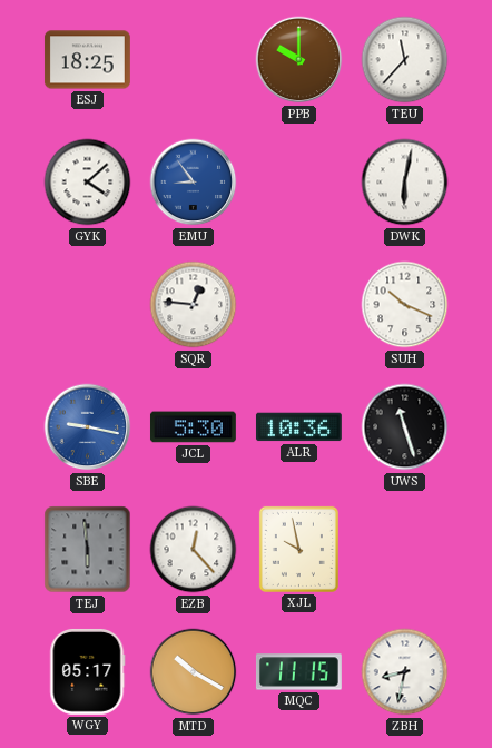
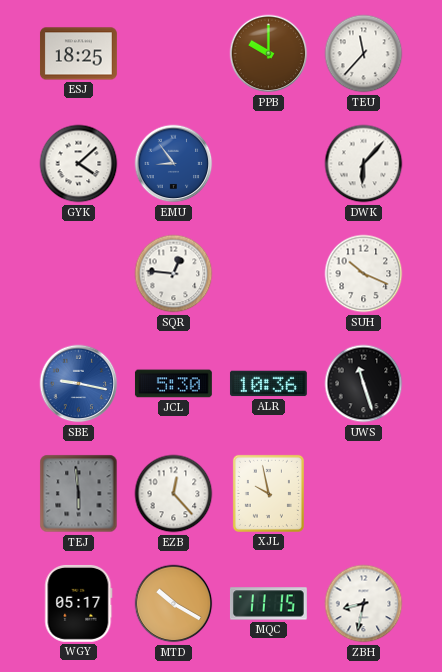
DWK: 6:02 -> 6:07
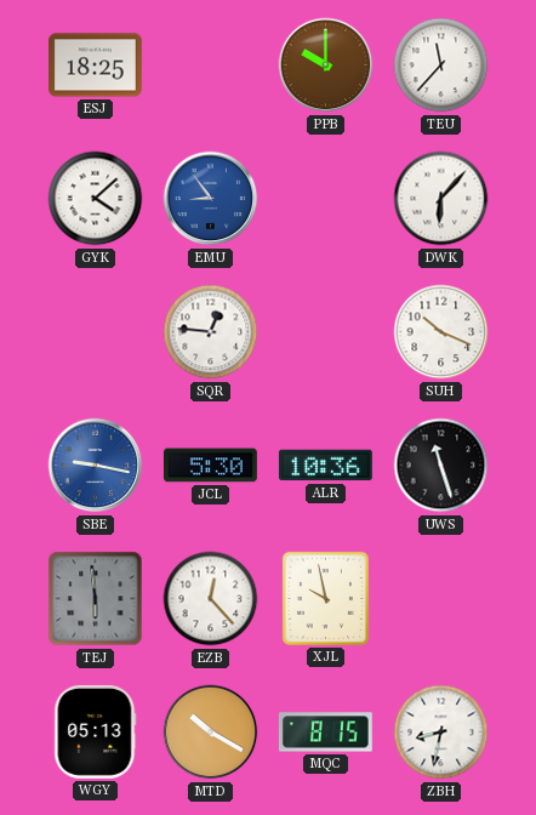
WGY: 05:17 -> 05:13
MQC: 11:15 -> 8:15
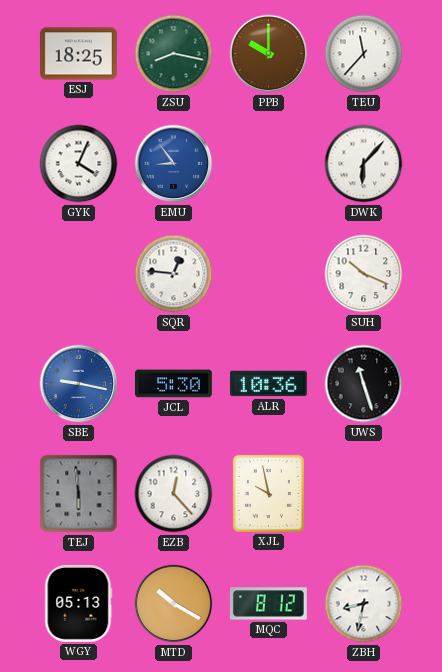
ZSU: none -> 8:17
GYK: 4:08 -> 4:04
MQC: 8:15 -> 8:12
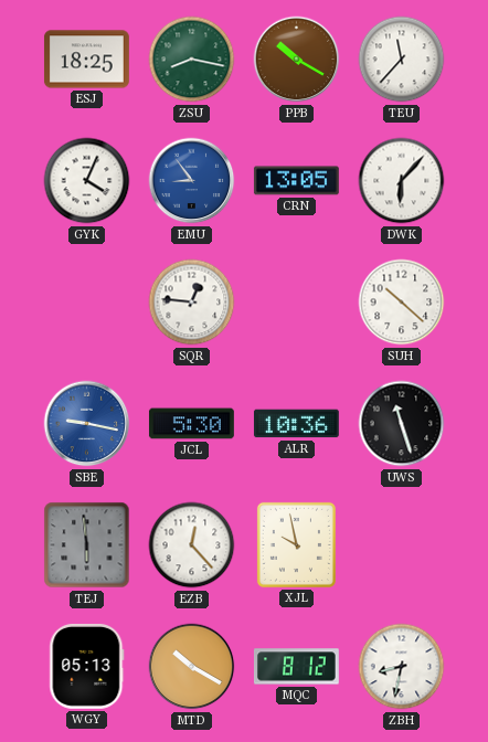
PPB: 10:00 -> 10:20
CRN: none -> 13:05
SUH: 10:19 -> 10:22
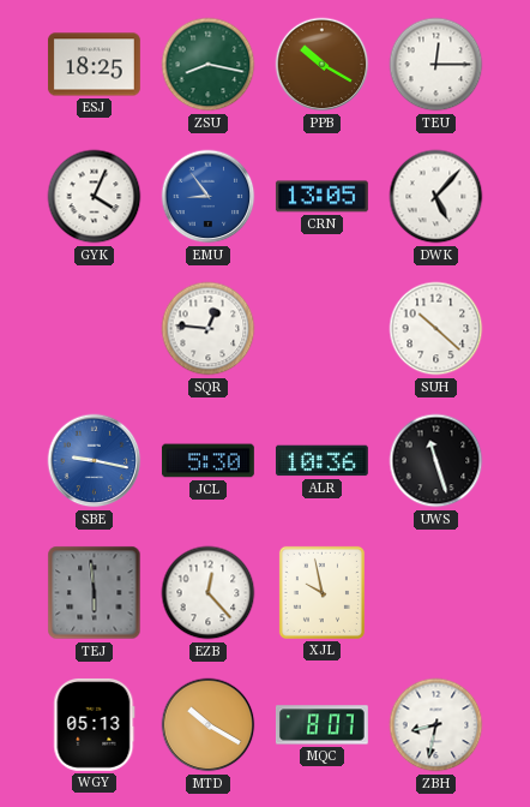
TEU: 11:37 -> 12:15
DWK: 6:07 -> 5:07
MQC: 8:12 -> 8:07
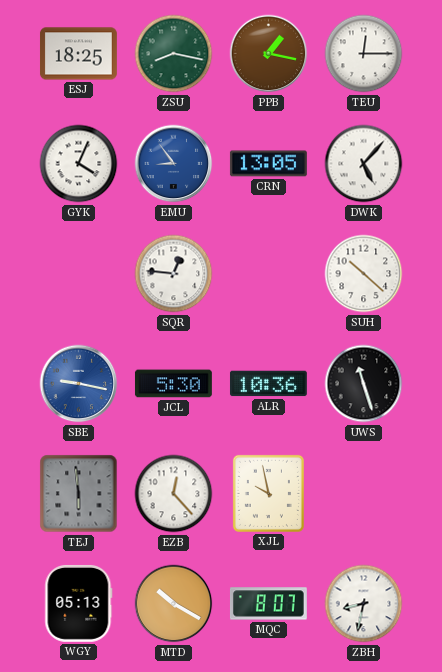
PPB: 10:20 -> 1:17
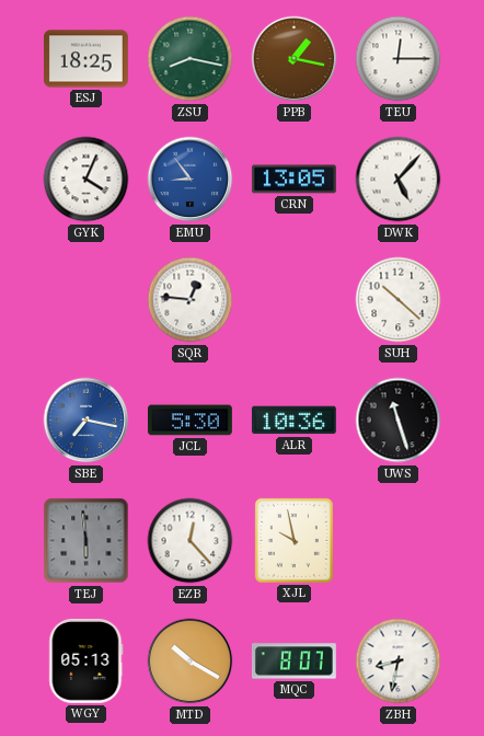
SBE: 9:17 -> 7:17
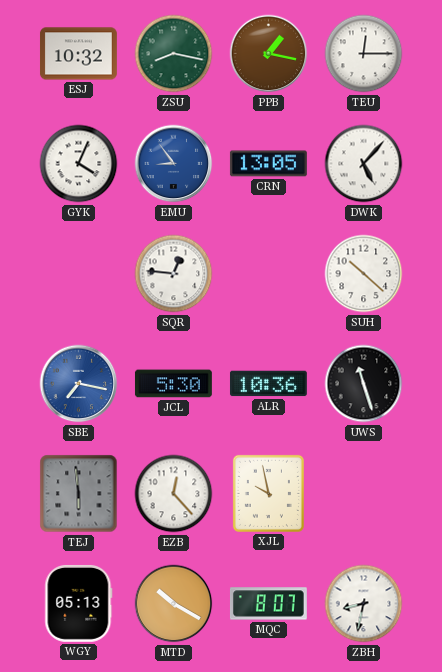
ESJ: 18:25 -> 10:32
